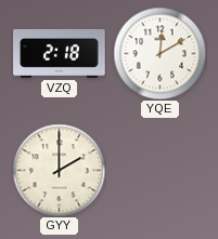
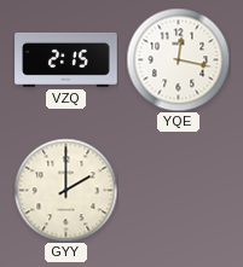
VZQ: 2:18 -> 2:15
YQE: 12:10 -> 12:17
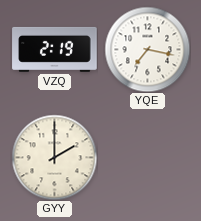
VZQ: 2:15 -> 2:19
YQE: 12:17 -> 7:17
